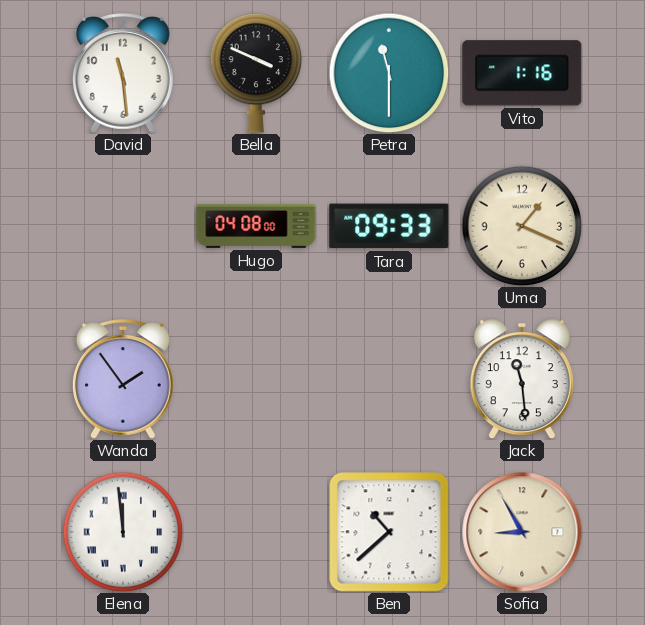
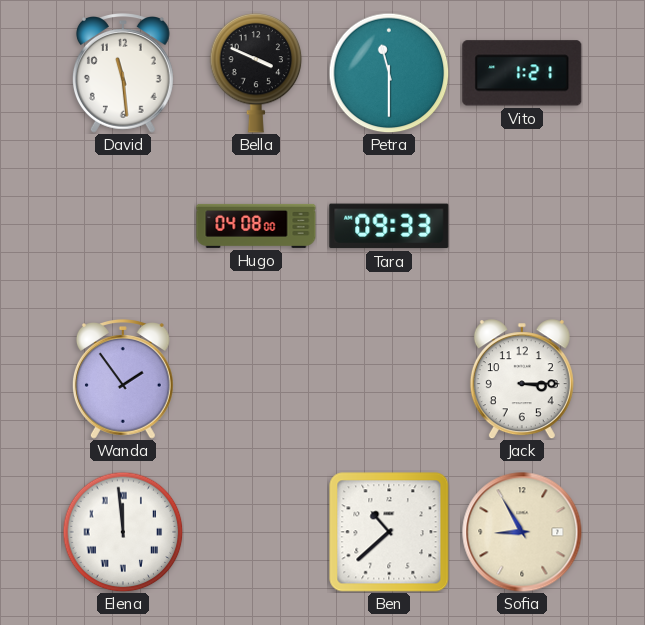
Vito: 1:16 -> 1:21
Uma: 1:19 -> none
Jack: 11:29 -> 3:15
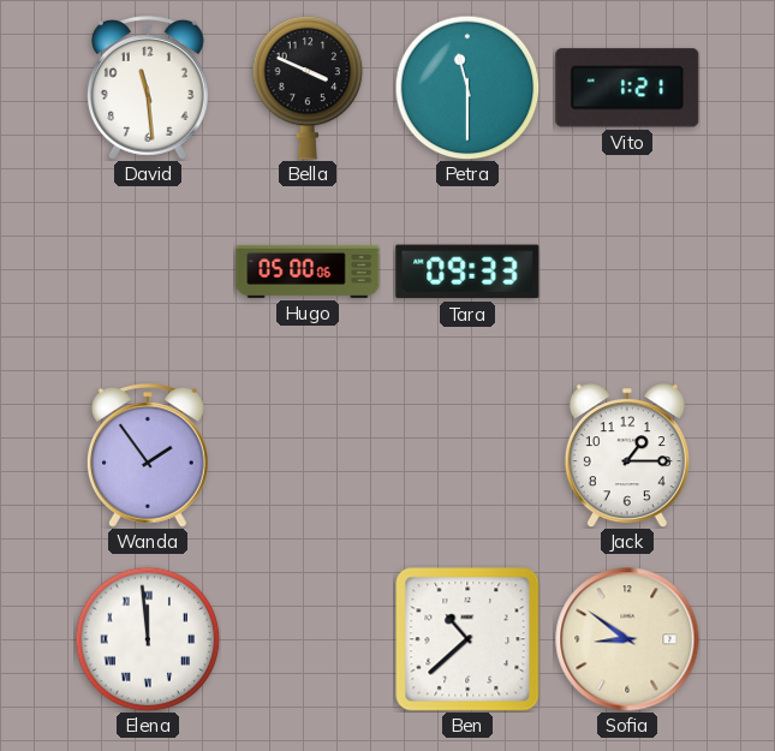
Hugo: 04:08 -> 05:00
Jack: 3:15 -> 1:15
Sofia: 8:55 -> 8:51
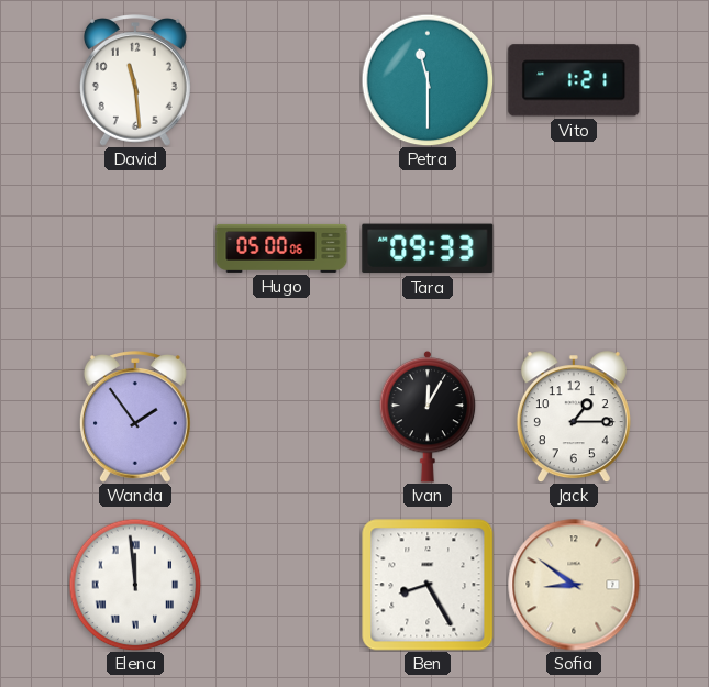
Bella: 3:49 -> none
Ivan: none -> 12:05
Ben: 10:38 -> 8:25
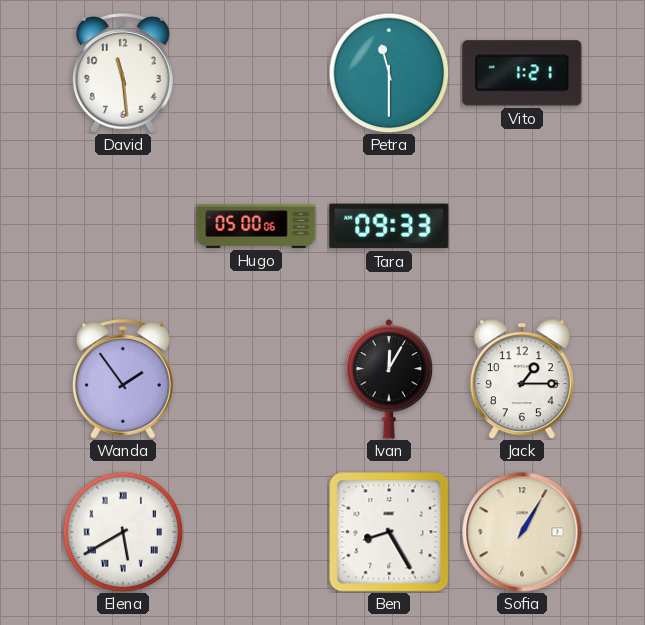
Elena: 11:59 -> 5:40
Sofia: 8:51 -> 1:05
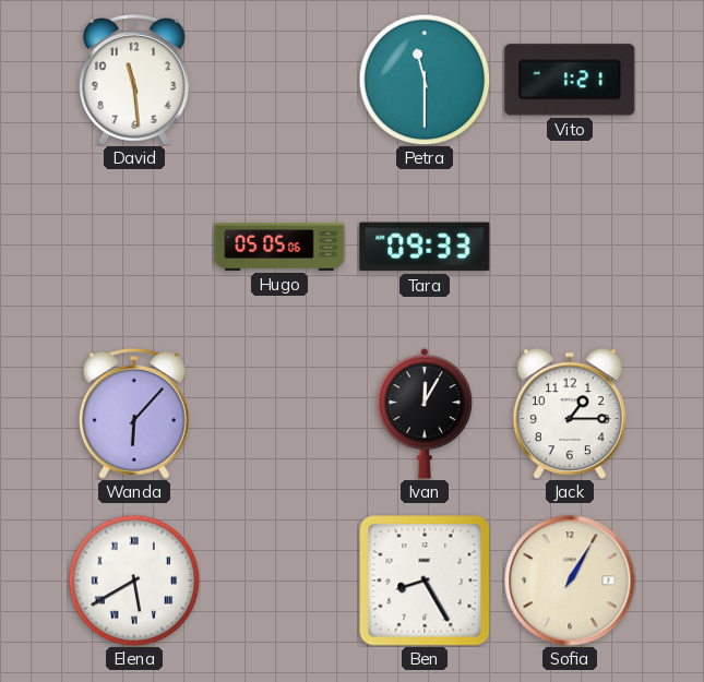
Hugo: 05:00 -> 05:05
Wanda: 1:54 -> 6:07
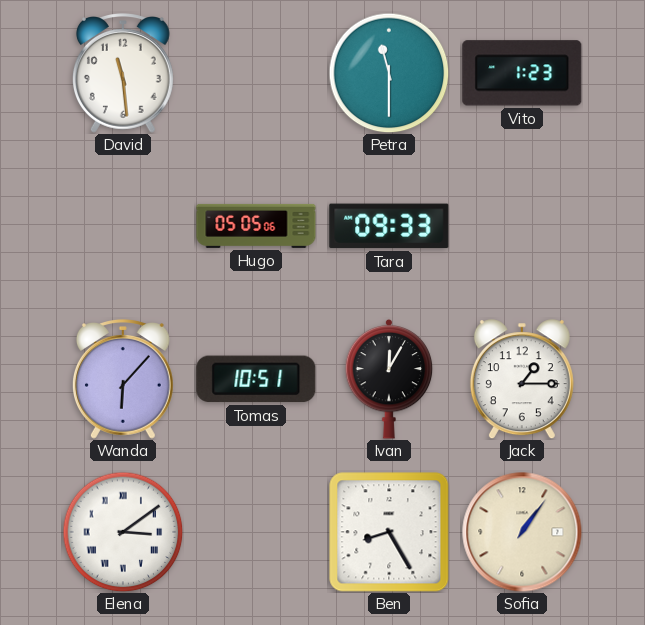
Vito: 1:21 -> 1:23
Tomas: none -> 10:51
Elena: 5:40 -> 3:09
Sofia: 1:05 -> 1:06
